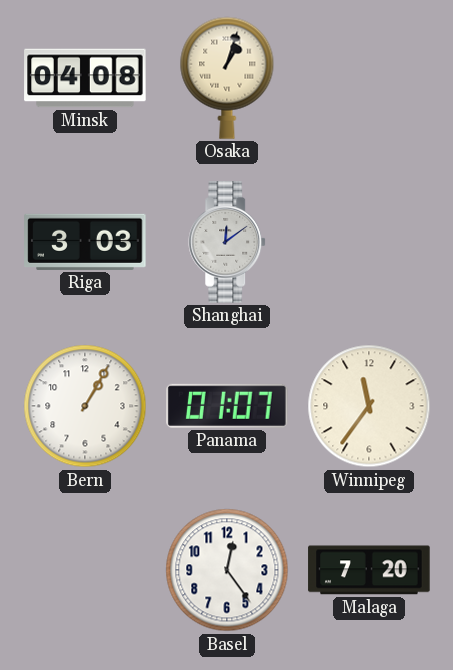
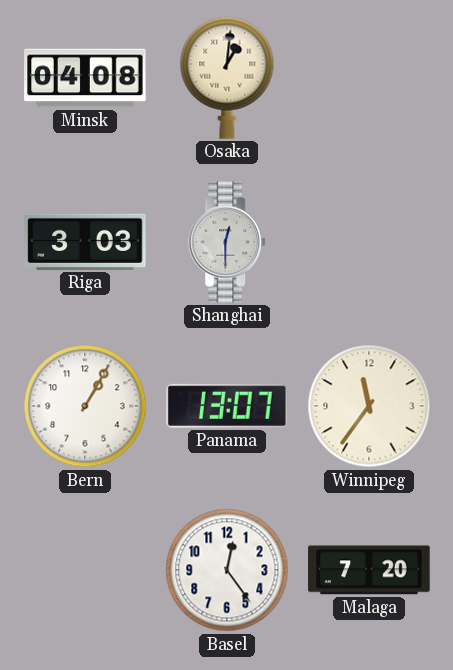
Osaka: 1:03 -> 1:01
Shanghai: 12:09 -> 12:30
Panama: 01:07 -> 13:07
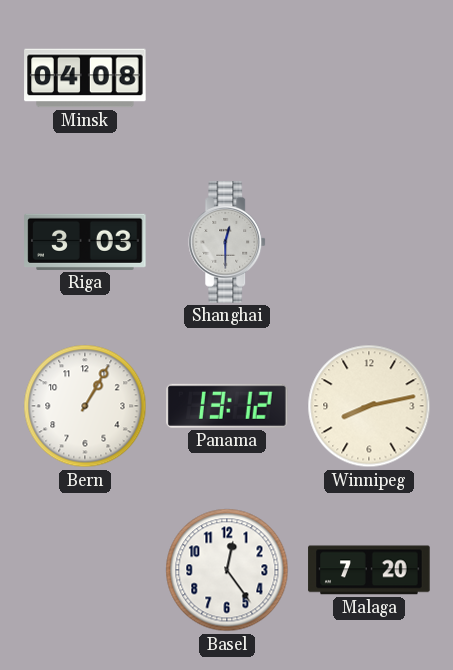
Osaka: 1:01 -> none
Panama: 13:07 -> 13:12
Winnipeg: 11:36 -> 8:13
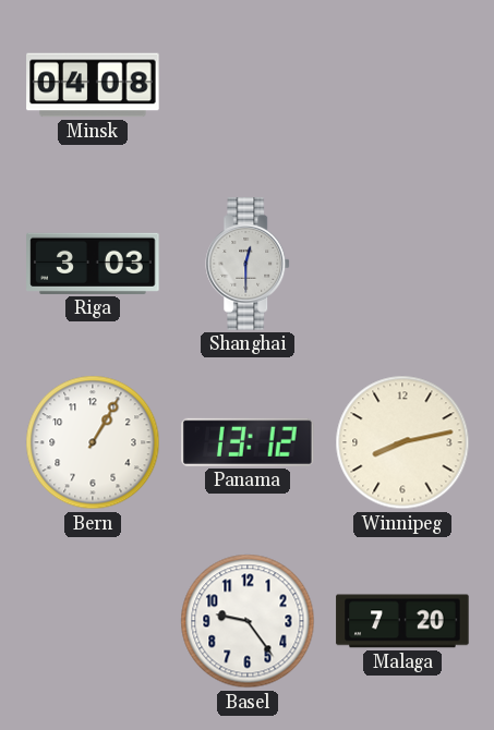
Basel: 12:24 -> 9:24
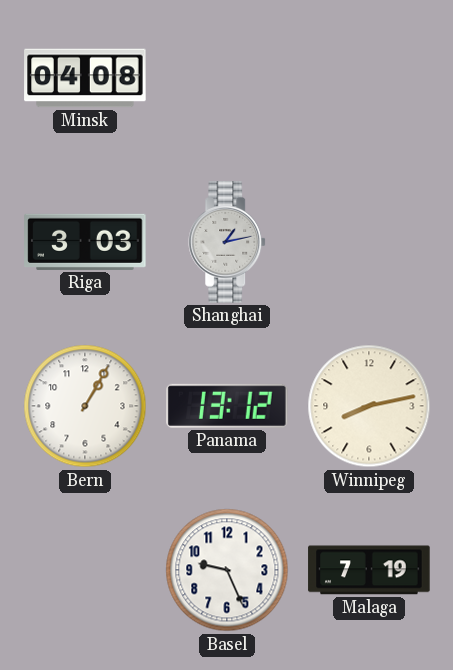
Shanghai: 12:30 -> 1:13
Basel: 9:24 -> 9:26
Malaga: 7:20 -> 7:19
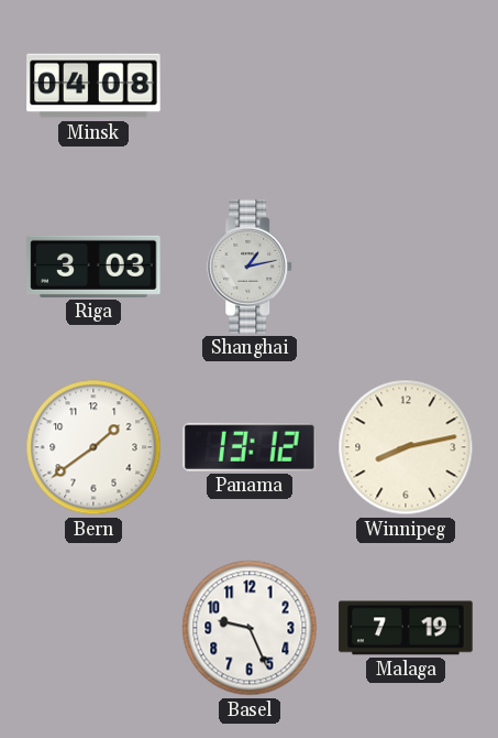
Bern: 1:05 -> 1:39
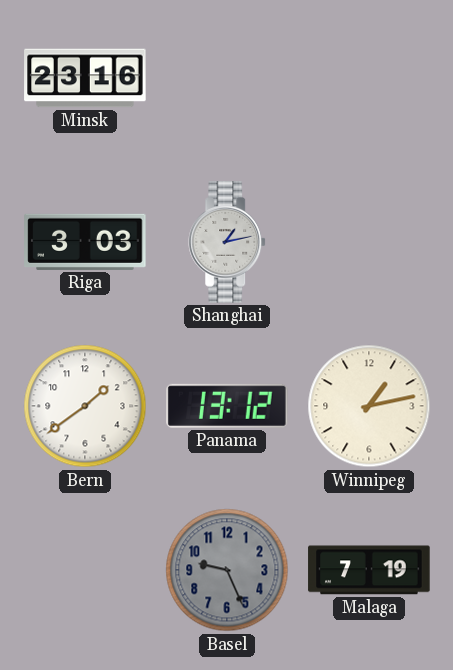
Minsk: 04:08 -> 23:16
Winnipeg: 8:13 -> 1:13
Basel dial: white -> grey
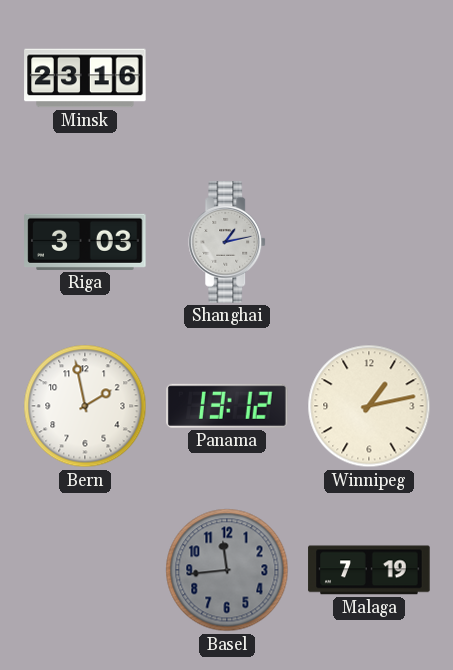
Bern: 1:39 -> 1:58
Basel: 9:26 -> 11:44
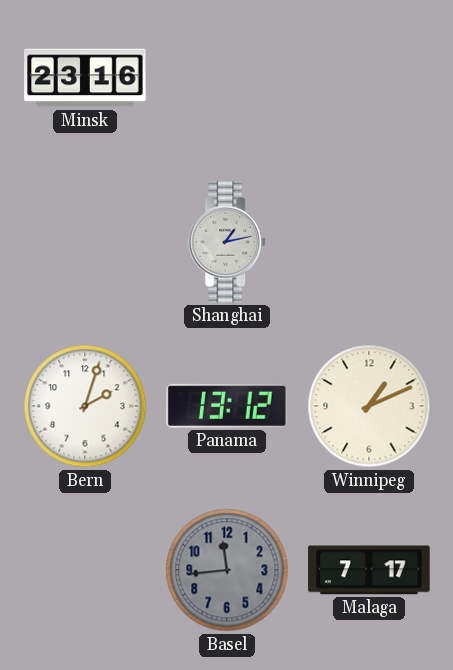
Riga: 3:03 -> none
Bern: 1:58 -> 2:03
Winnipeg: 1:13 -> 1:11
Malaga: 7:19 -> 7:17
